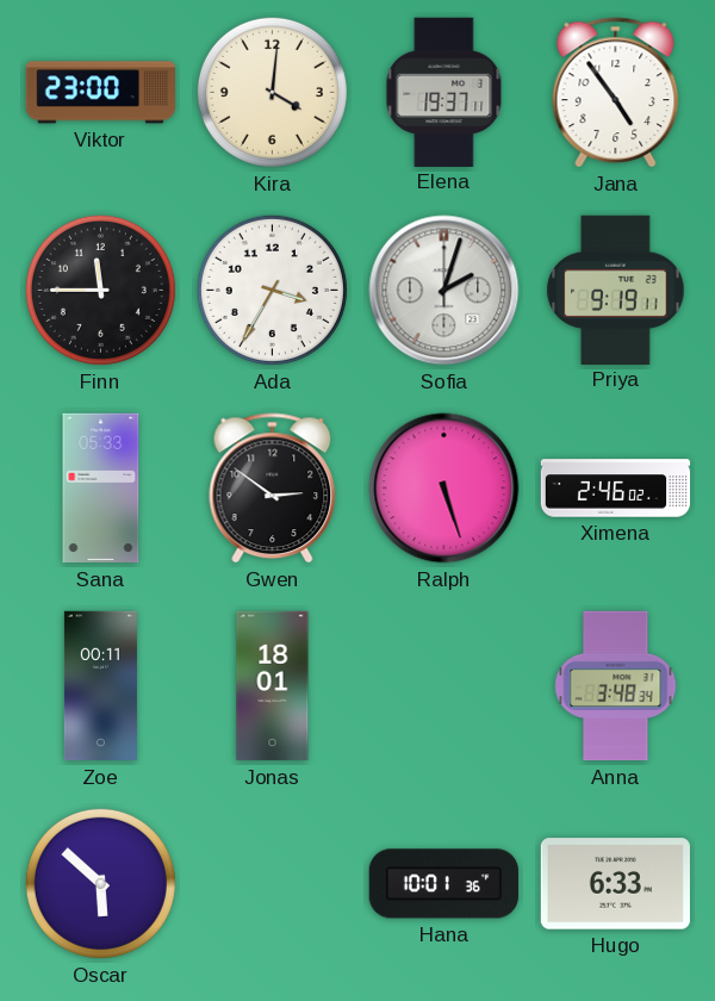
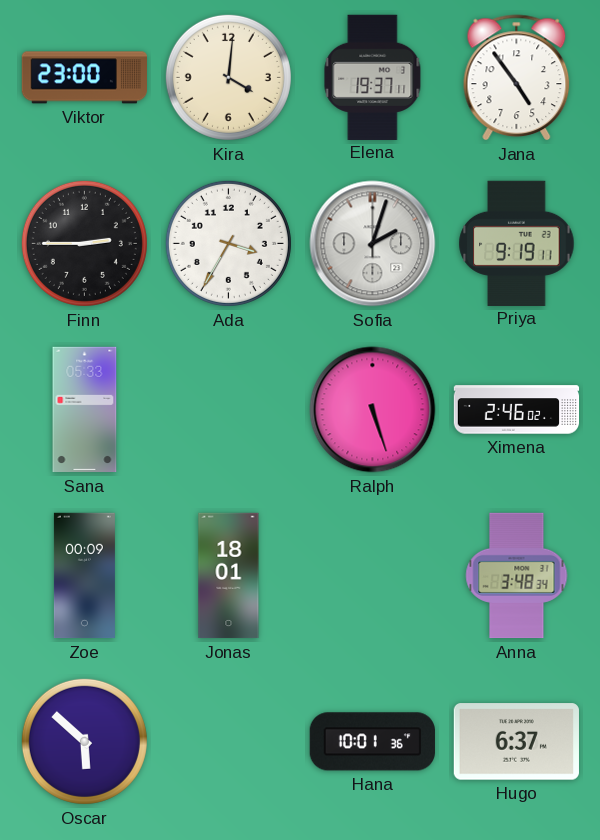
Finn: 11:45 -> 2:45
Gwen: 2:51 -> none
Zoe: 00:11 -> 00:09
Hugo: 6:33 -> 6:37
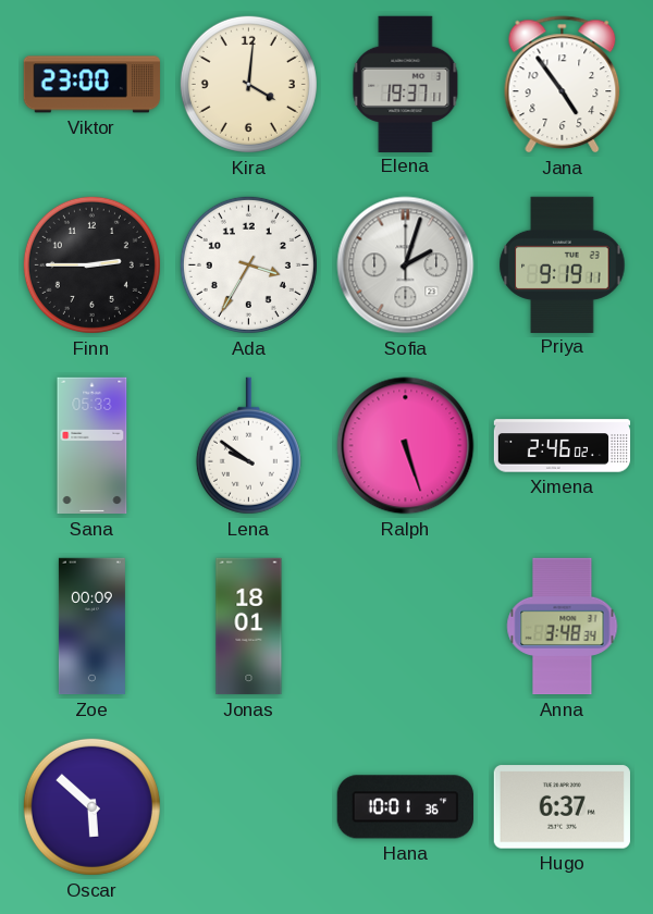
Lena: none -> 9:51
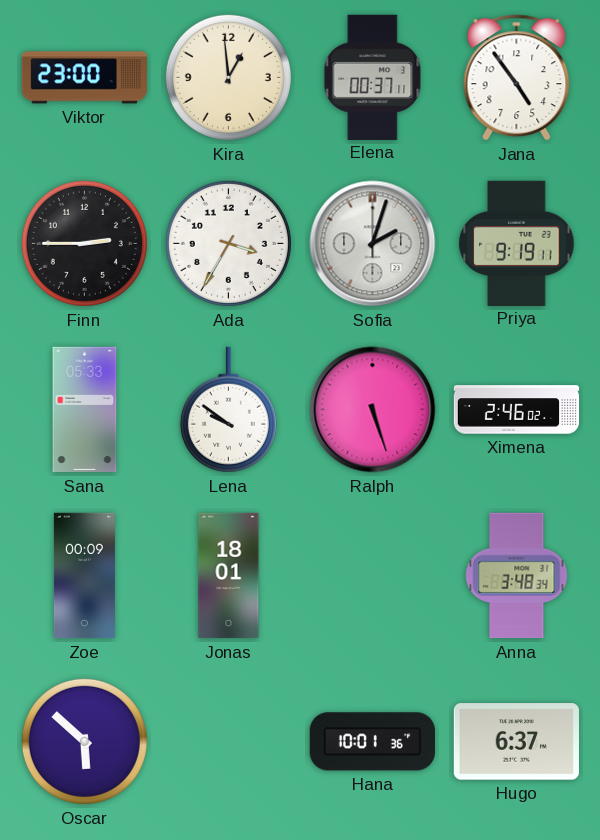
Kira: 4:01 -> 12:59
Elena: 19:37 -> 00:37
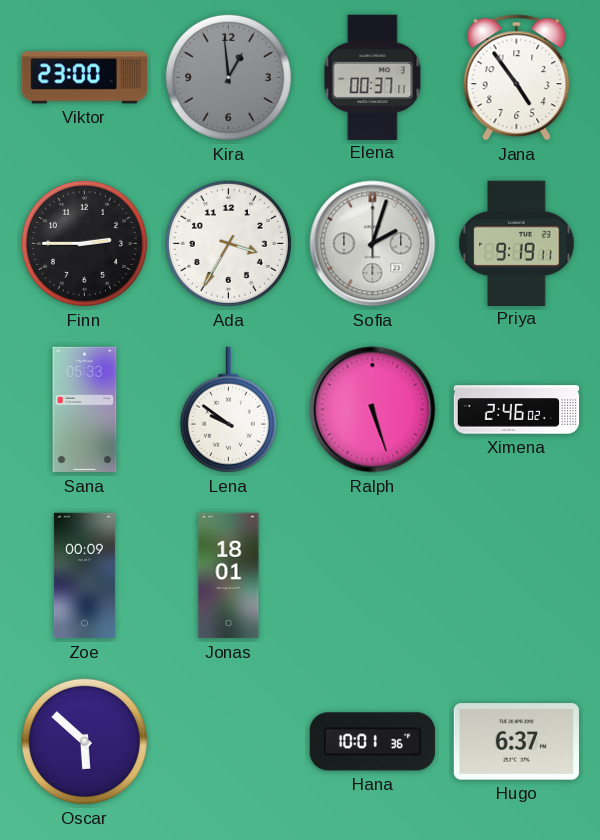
Kira dial: cream -> grey
Anna: 3:48 -> none
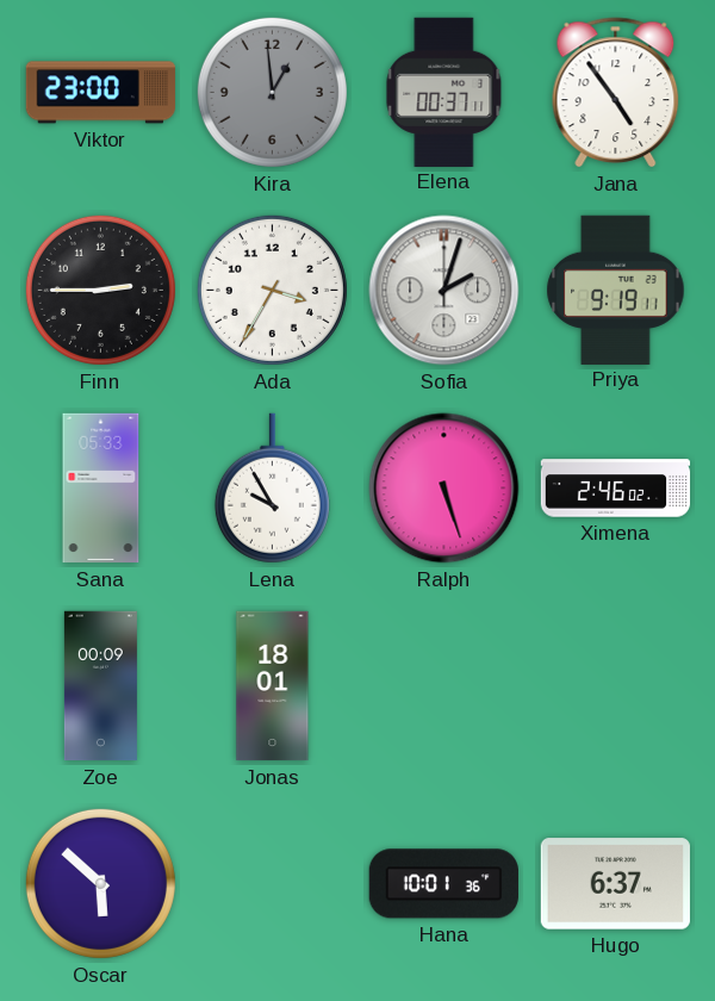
Lena: 9:51 -> 9:55
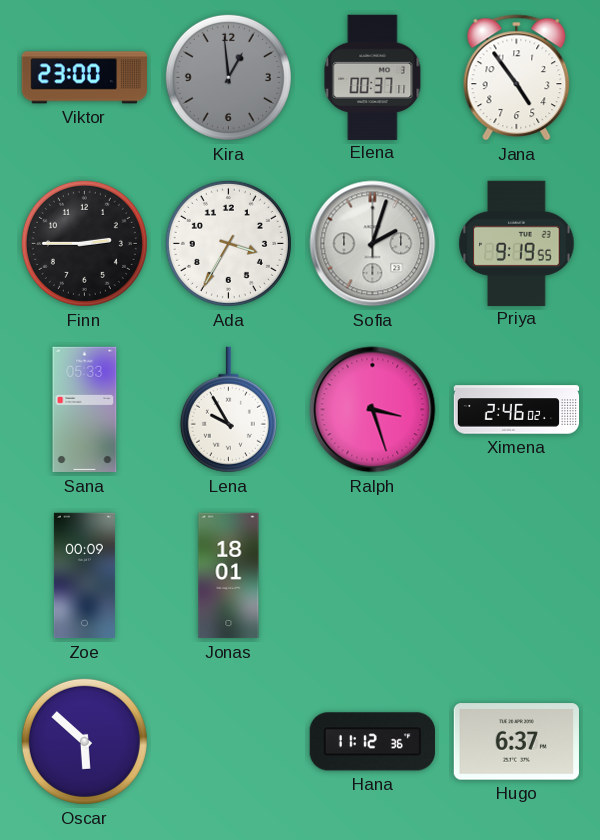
Priya: 9:19:11 -> 9:19:55
Ralph: 5:27 -> 3:27
Hana: 10:01 -> 11:12
